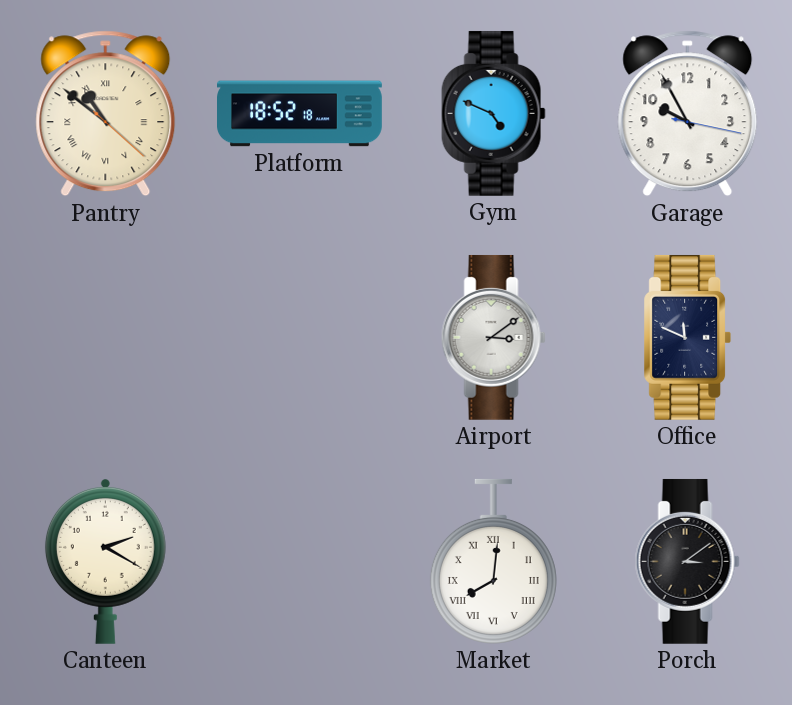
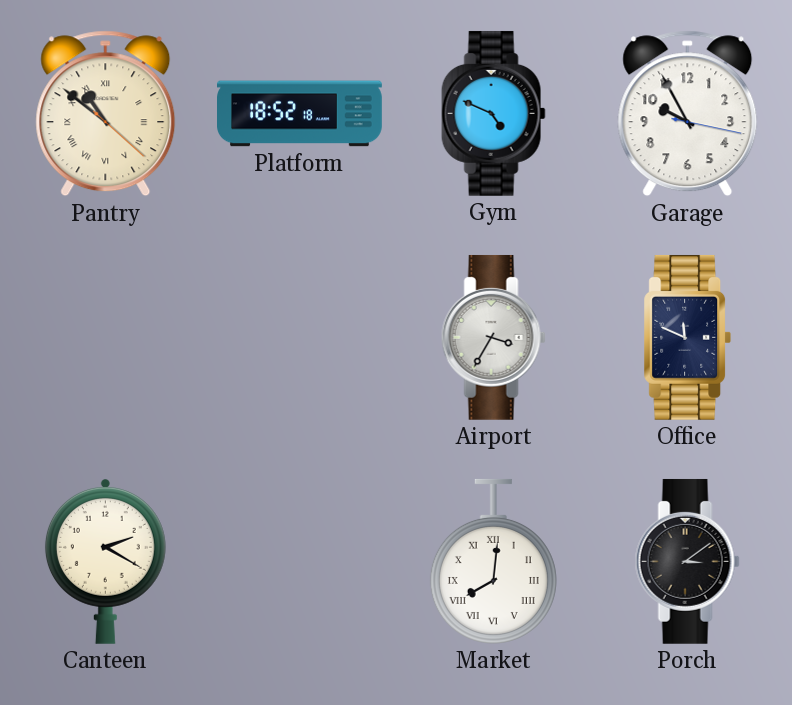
Airport: 3:09 -> 3:35
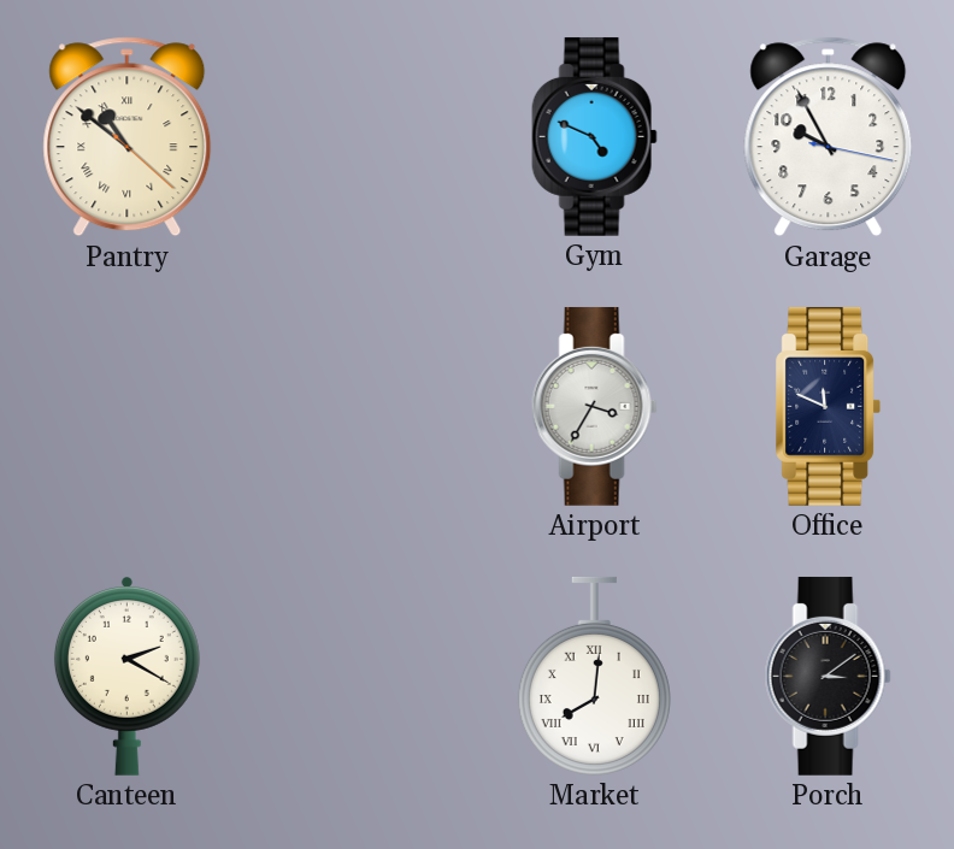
Platform: 18:52 -> none
